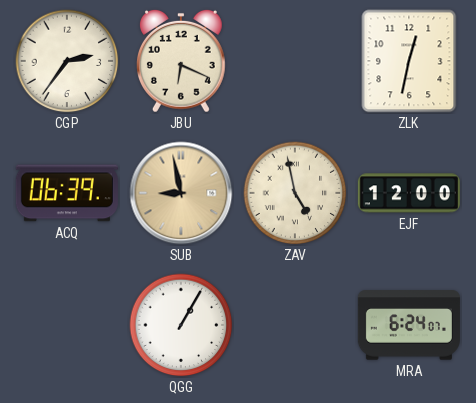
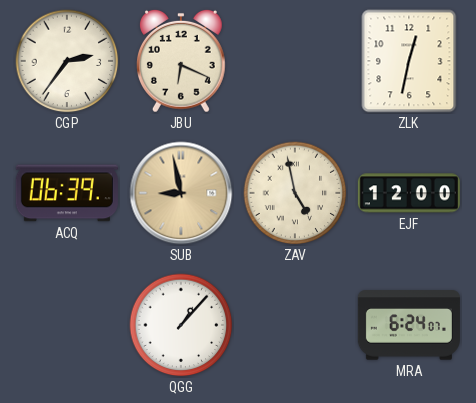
QGG: 1:05 -> 1:07
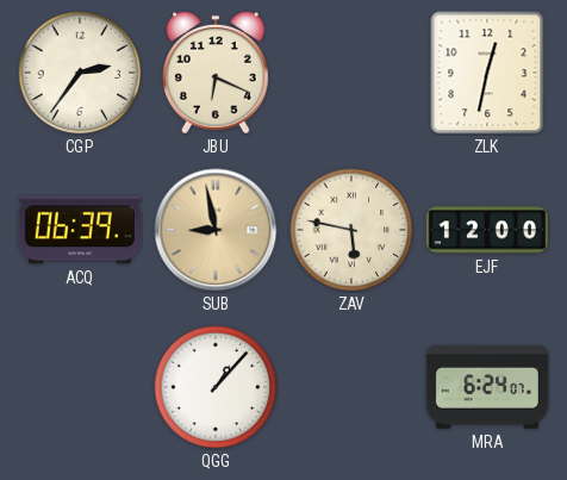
ZAV: 4:58 -> 5:47
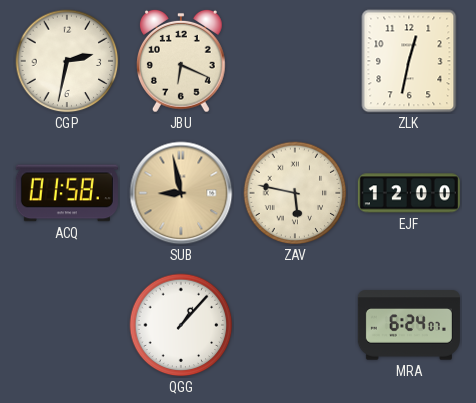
CGP: 2:36 -> 2:32
ACQ: 06:39 -> 01:58
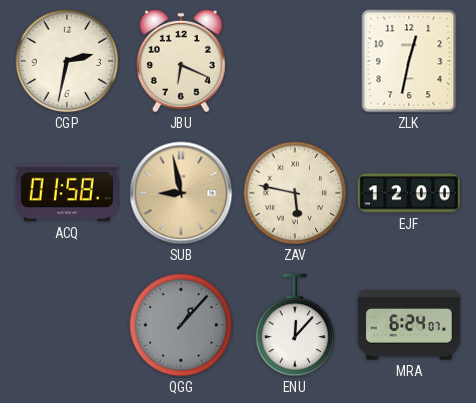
QGG dial: white -> grey
ENU: none -> 12:07
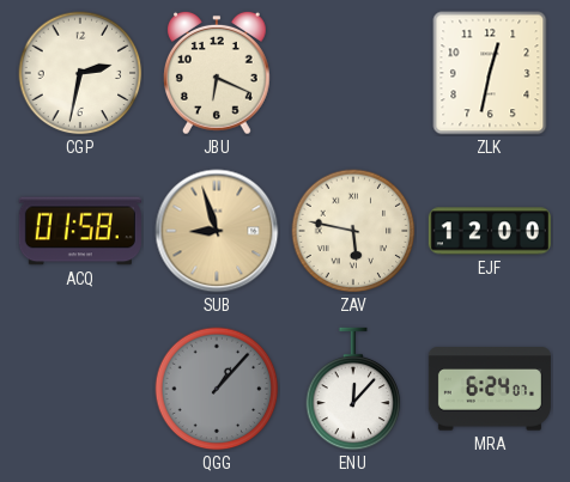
SUB: 8:58 -> 8:57
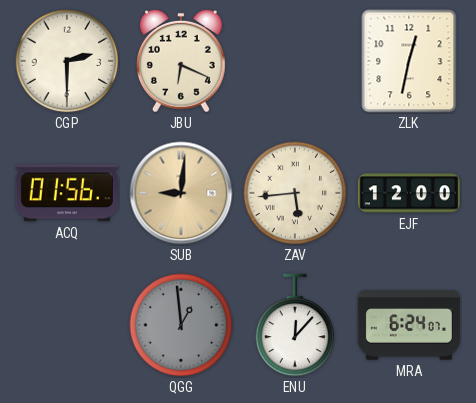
CGP: 2:32 -> 2:30
ACQ: 01:58 -> 01:56
SUB: 8:57 -> 9:01
ZAV: 5:47 -> 5:44
QGG: 1:07 -> 12:59
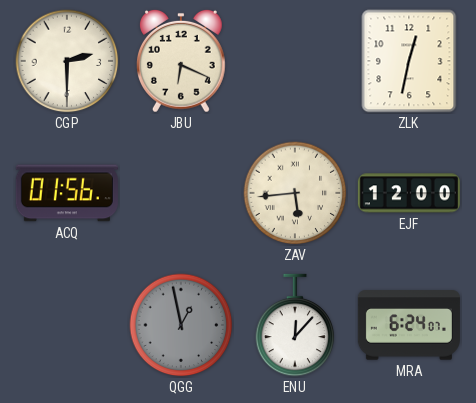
SUB: 9:01 -> none
QGG: 12:59 -> 12:58
